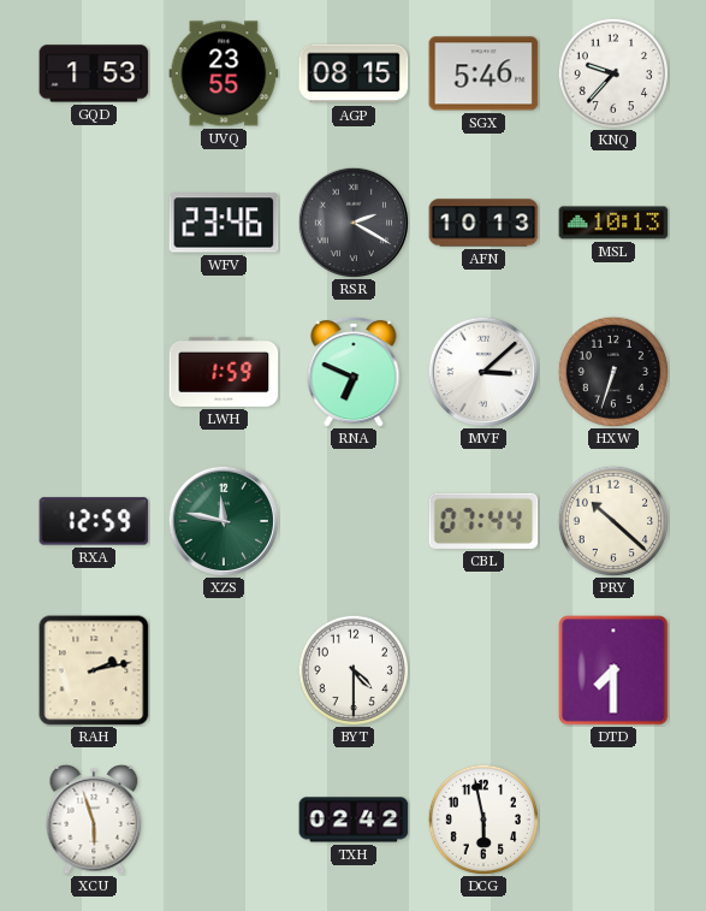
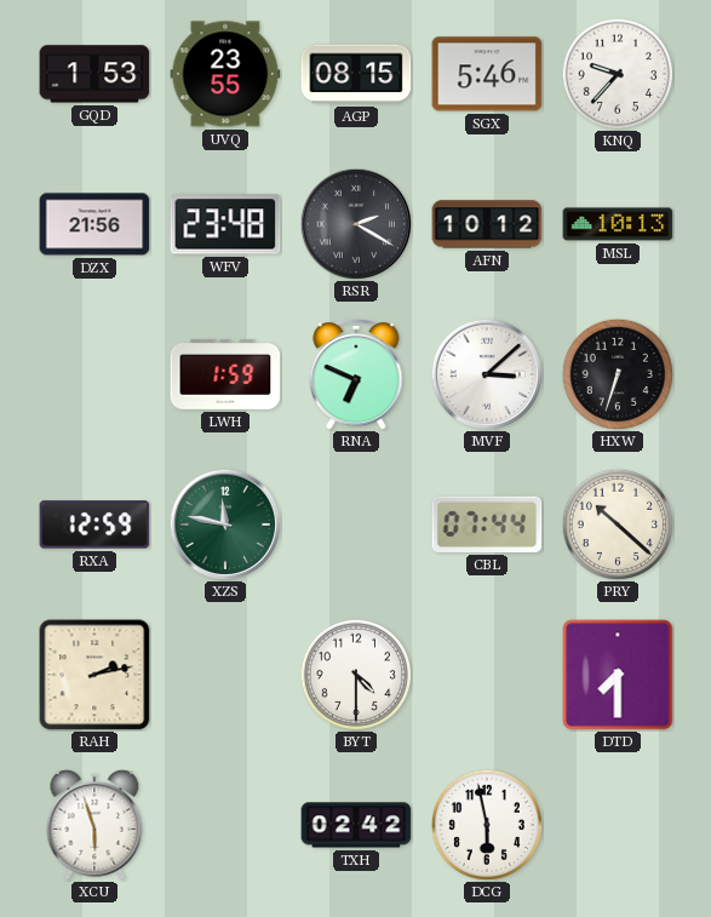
DZX: none -> 21:56
WFV: 23:46 -> 23:48
AFN: 10:13 -> 10:12
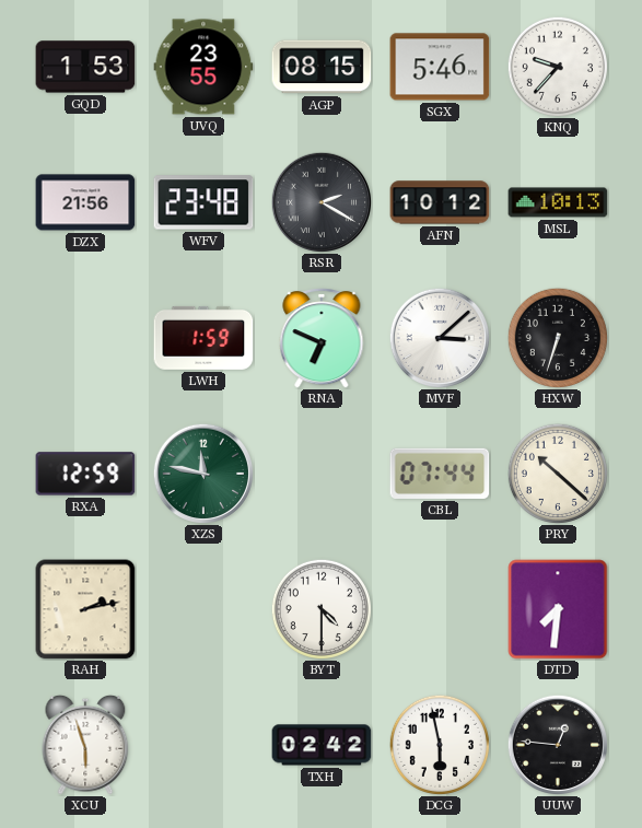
DTD: 7:30 -> 7:31
UUW: none -> 12:46
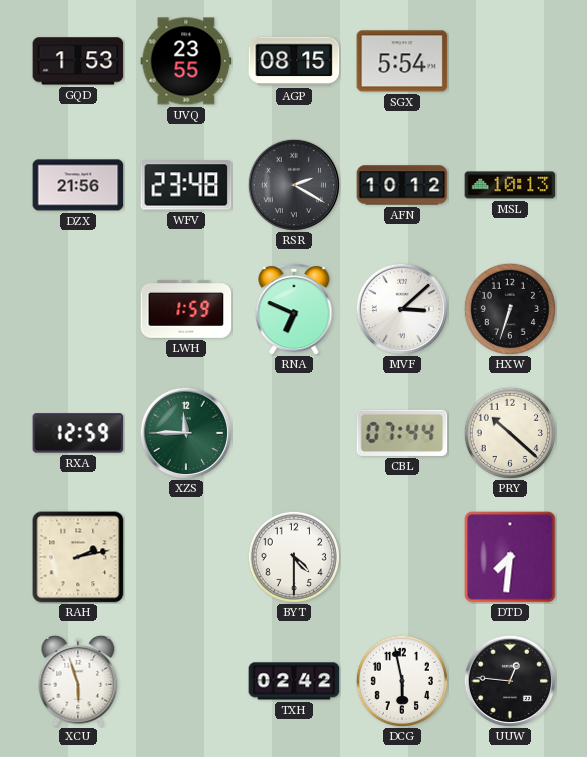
SGX: 5:46 -> 5:54
KNQ: 9:37 -> none
XZS: 11:47 -> 11:45
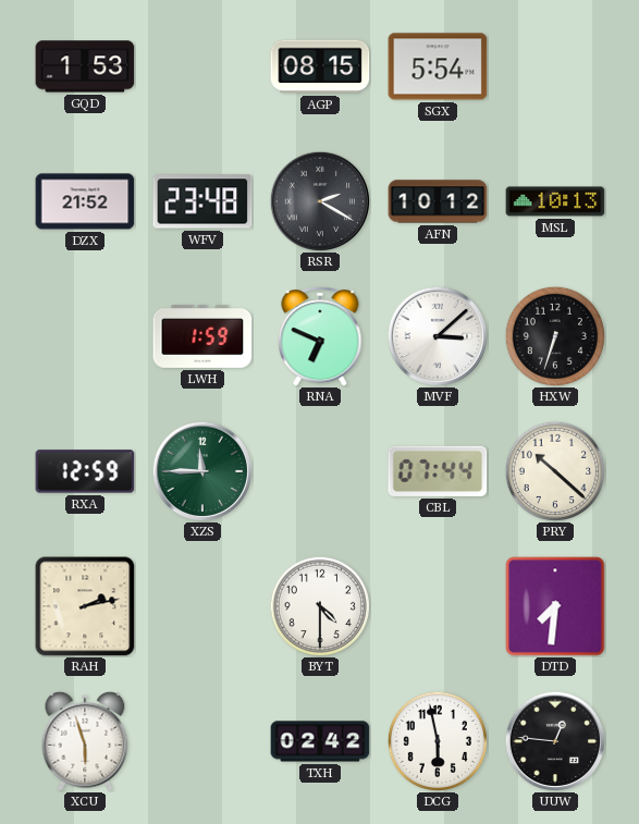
UVQ: 23:55 -> none
DZX: 21:56 -> 21:52
